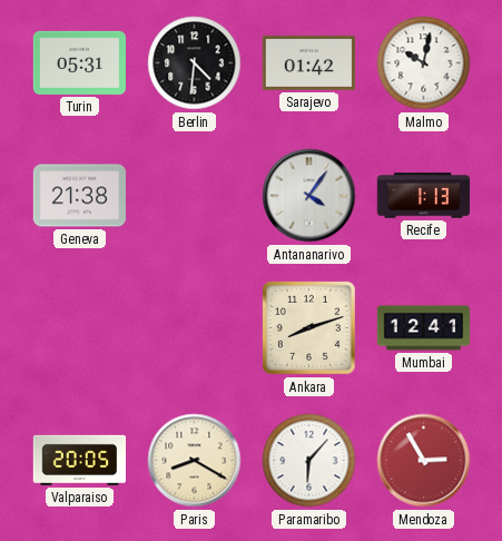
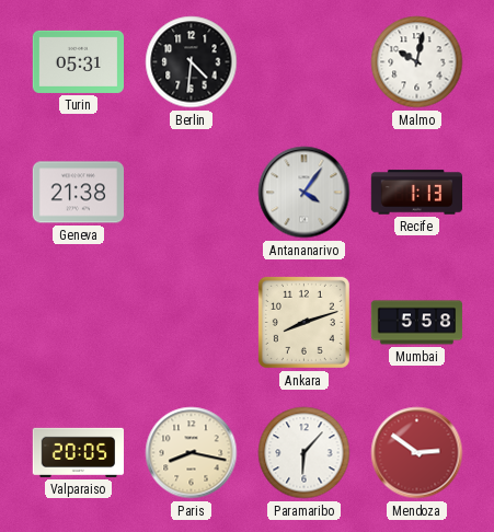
Sarajevo: 01:42 -> none
Mumbai: 12:41 -> 5:58
Paris: 8:20 -> 8:17
Mendoza: 2:55 -> 2:51
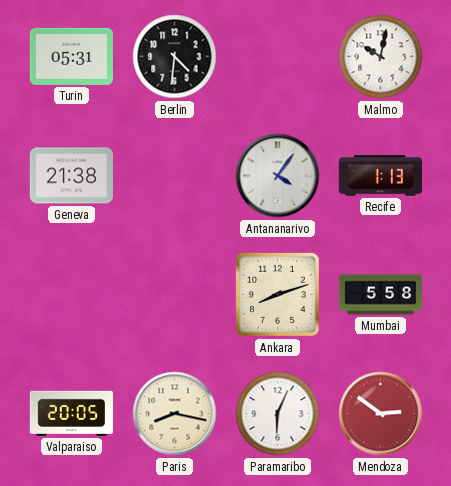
Paramaribo: 6:07 -> 6:04
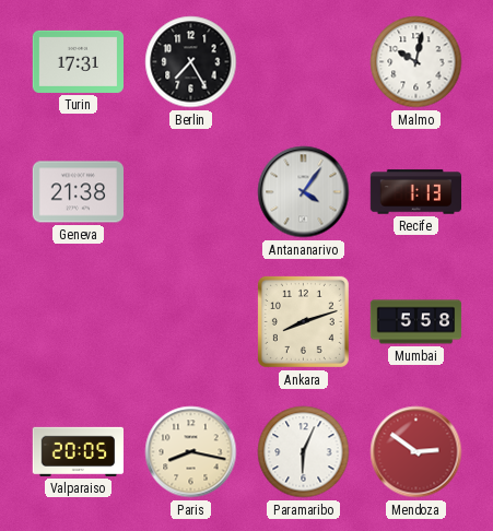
Turin: 05:31 -> 17:31
Berlin: 4:31 -> 7:25
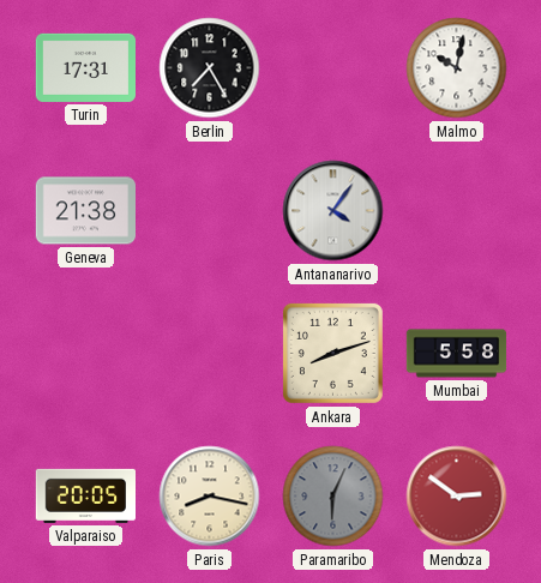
Recife: 1:13 -> none
Paramaribo dial: white -> grey
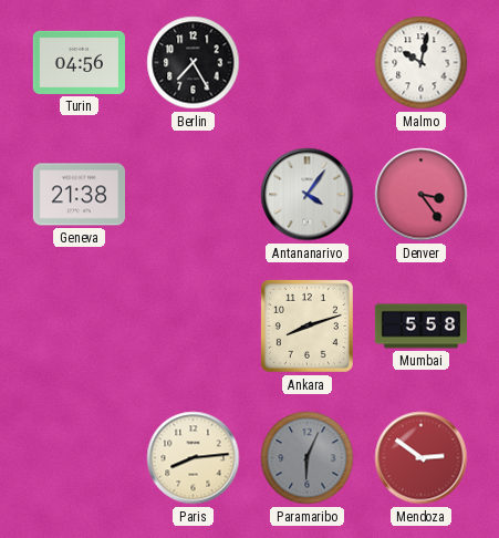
Turin: 17:31 -> 04:56
Denver: none -> 3:24
Valparaiso: 20:05 -> none
Paris: 8:17 -> 8:14
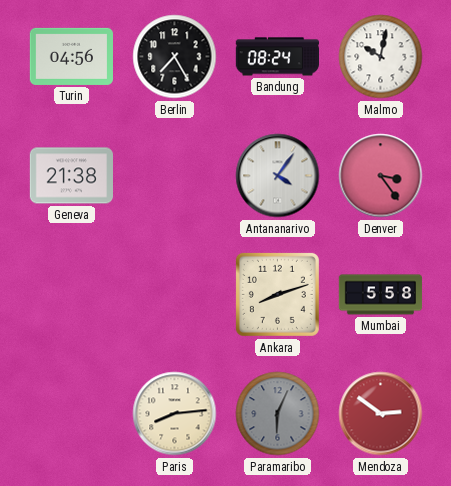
Bandung: none -> 08:24
